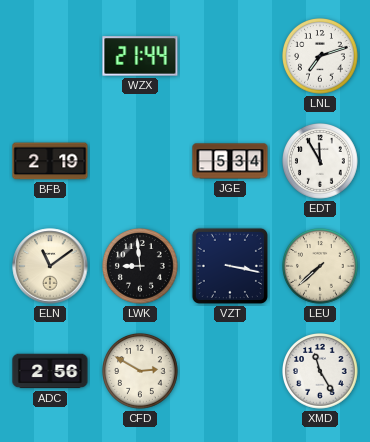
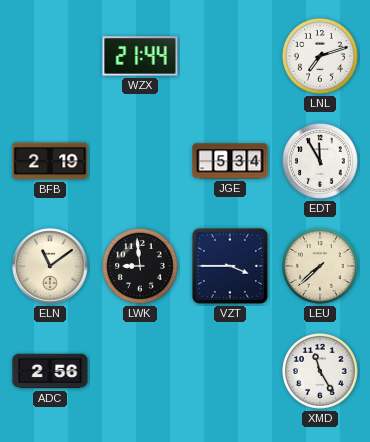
VZT: 3:17 -> 3:45
CFD: 2:50 -> none
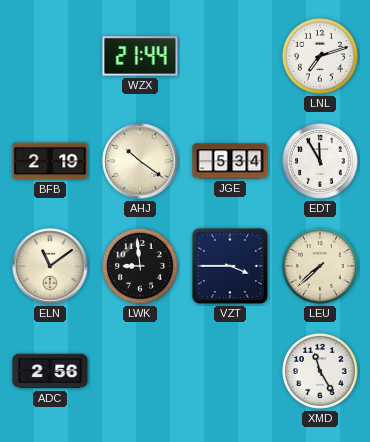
AHJ: none -> 10:21
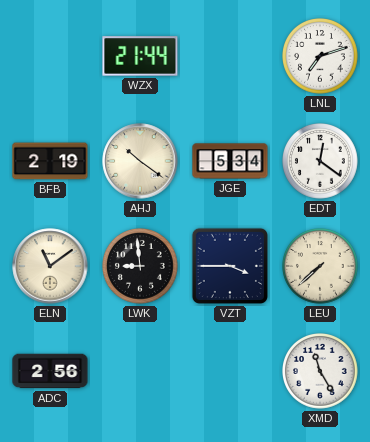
EDT: 11:55 -> 12:21
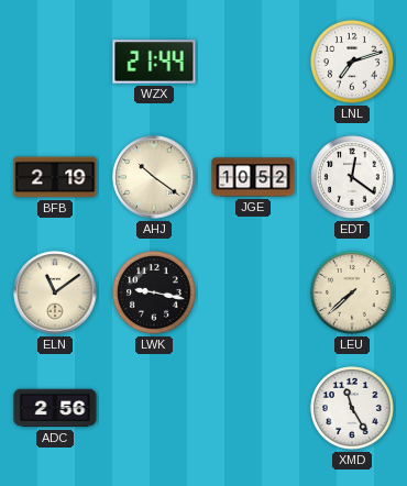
JGE: 5:34 -> 10:52
LWK: 8:59 -> 9:17
VZT: 3:45 -> none
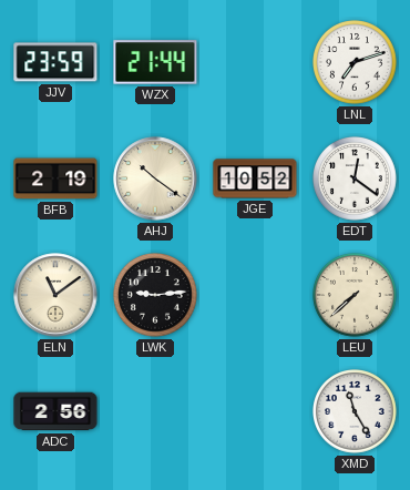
JJV: none -> 23:59
LWK: 9:17 -> 9:14
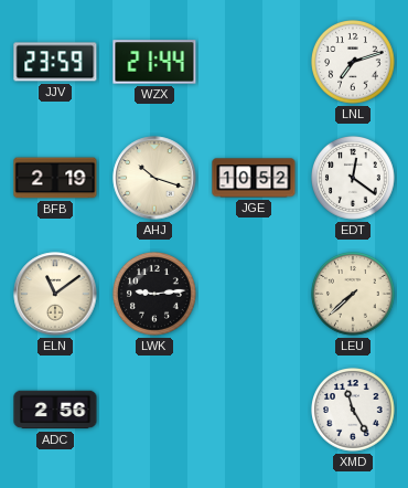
AHJ: 10:21 -> 10:18
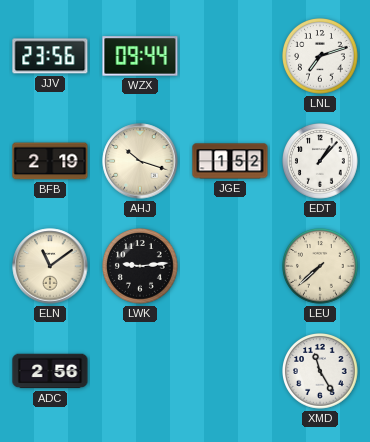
JJV: 23:59 -> 23:56
WZX: 21:44 -> 09:44
JGE: 10:52 -> 1:52
EDT: 12:21 -> 1:07
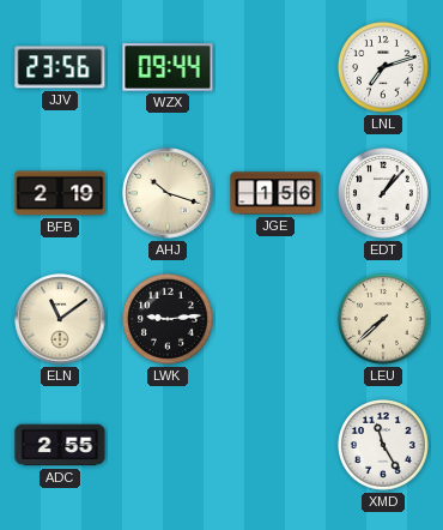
JGE: 1:52 -> 1:56
ADC: 2:56 -> 2:55
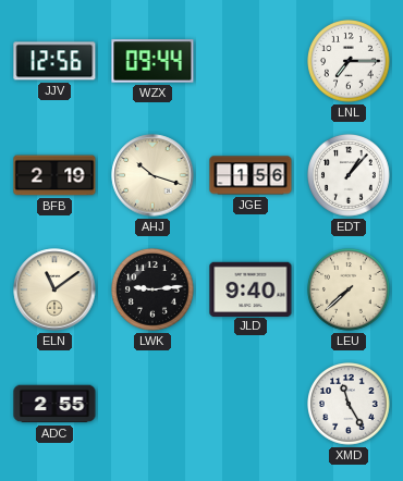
JJV: 23:56 -> 12:56
LNL: 7:12 -> 7:15
JLD: none -> 9:40
